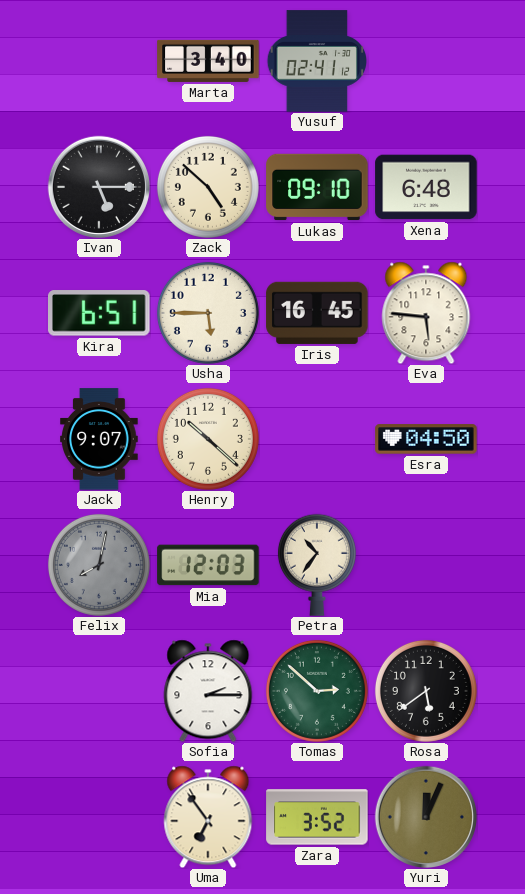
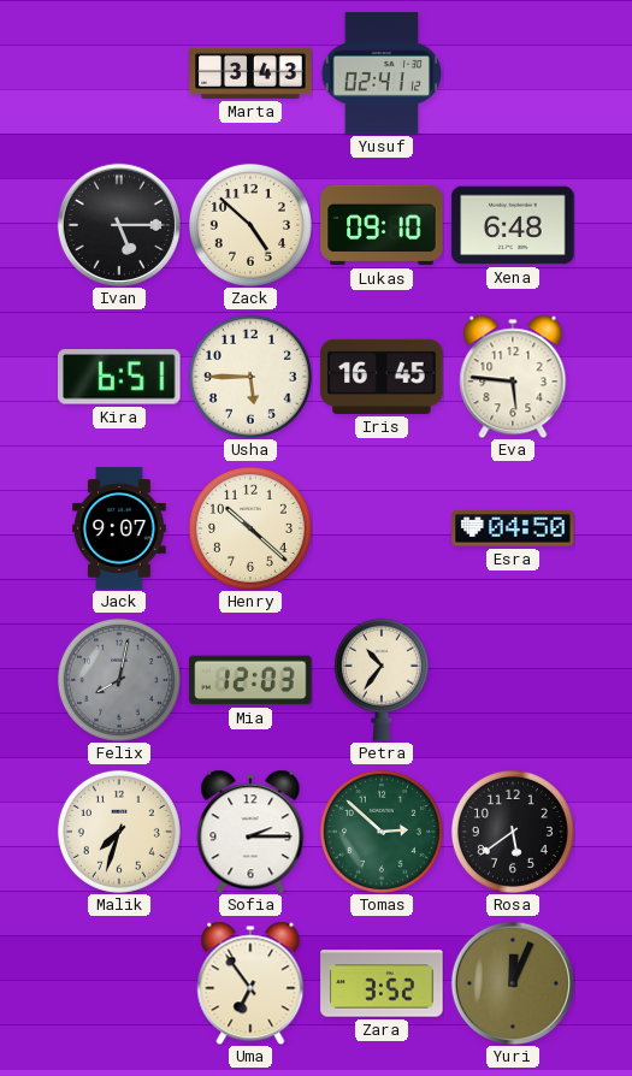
Marta: 3:40 -> 3:43
Malik: none -> 7:33
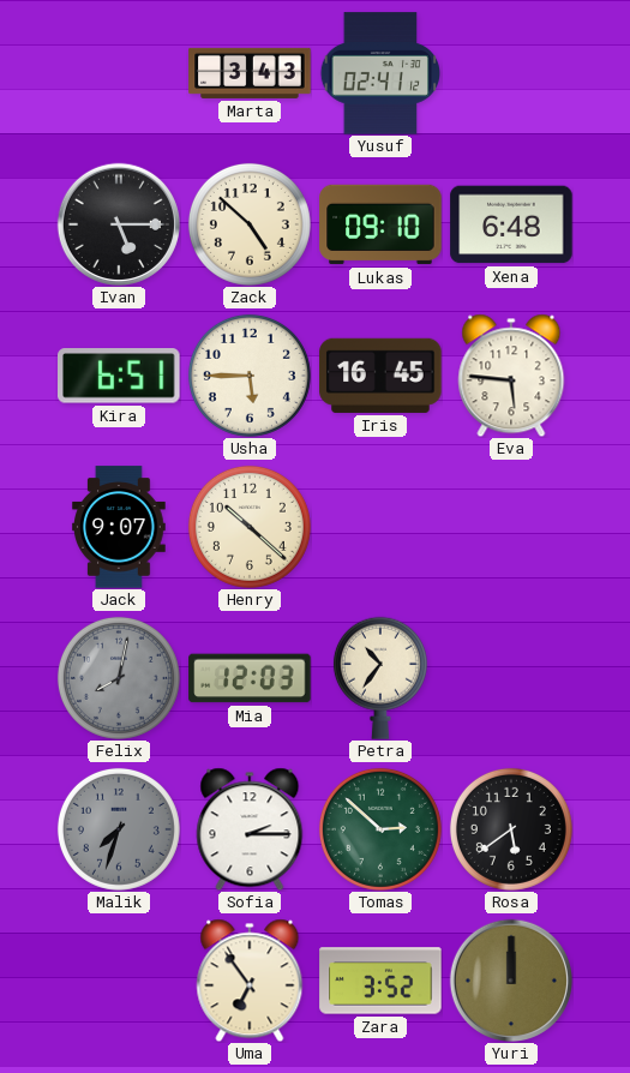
Esra: 04:50 -> none
Malik dial: cream -> grey
Yuri: 12:04 -> 12:00
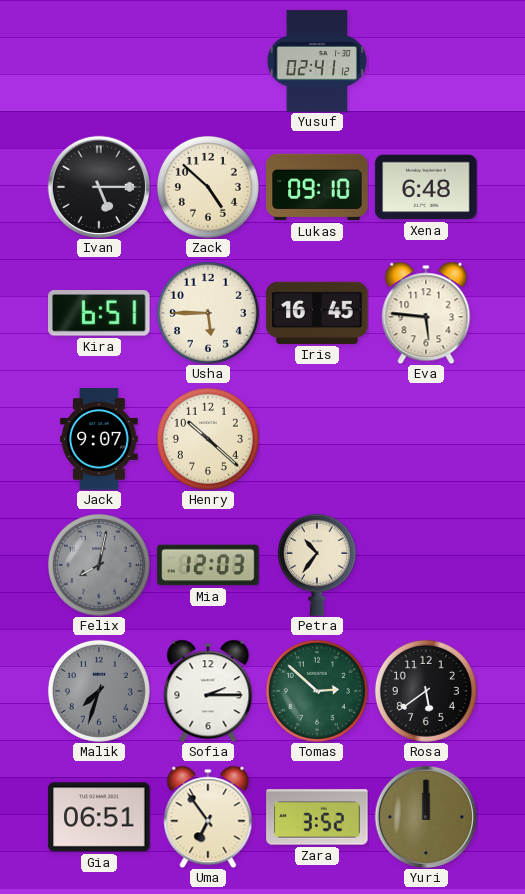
Marta: 3:43 -> none
Gia: none -> 06:51
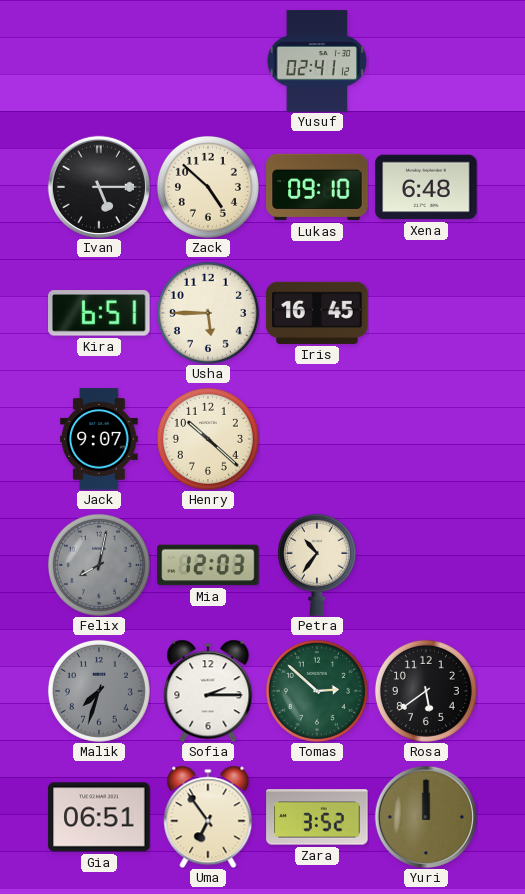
Eva: 5:46 -> none
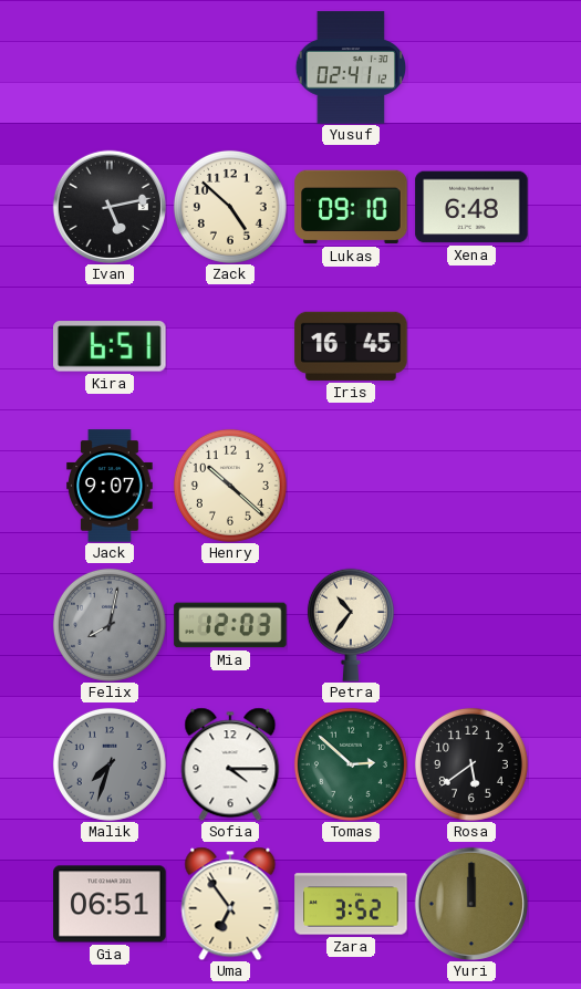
Ivan: 5:15 -> 5:13
Usha: 5:45 -> none
Sofia: 2:15 -> 4:15
